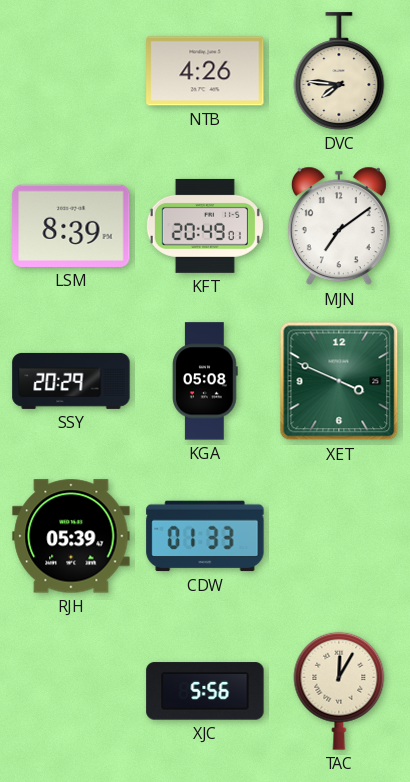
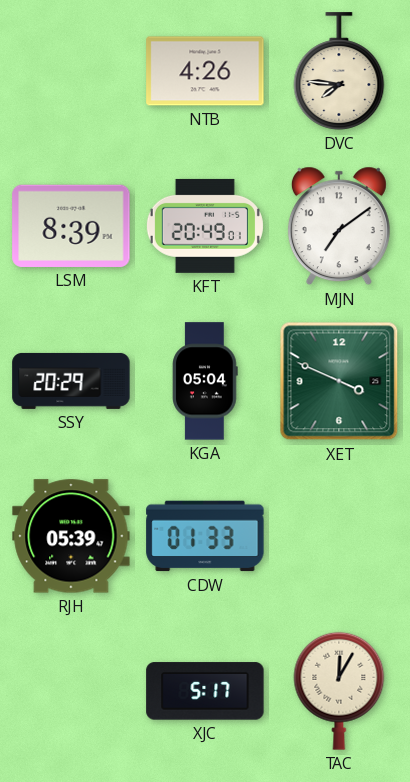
KGA: 05:08 -> 05:04
XJC: 5:56 -> 5:17
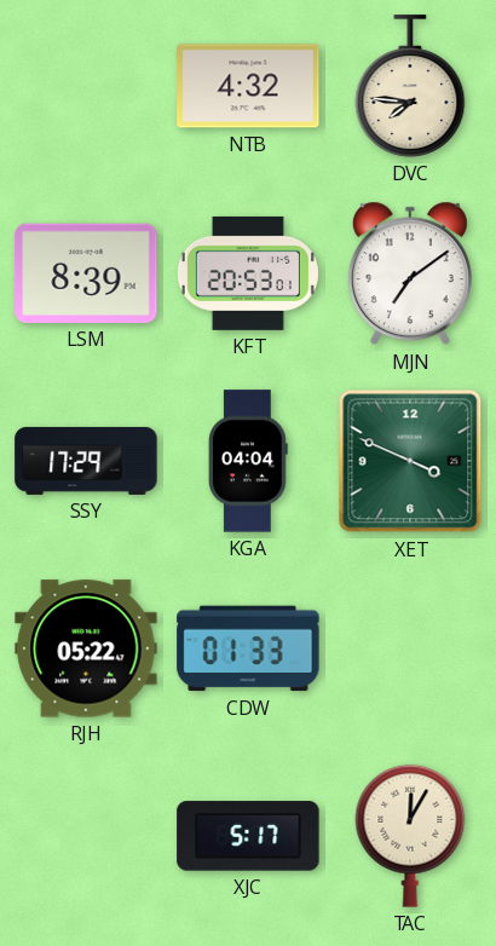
NTB: 4:26 -> 4:32
KFT: 20:49 -> 20:53
SSY: 20:29 -> 17:29
KGA: 05:04 -> 04:04
RJH: 05:39 -> 05:22
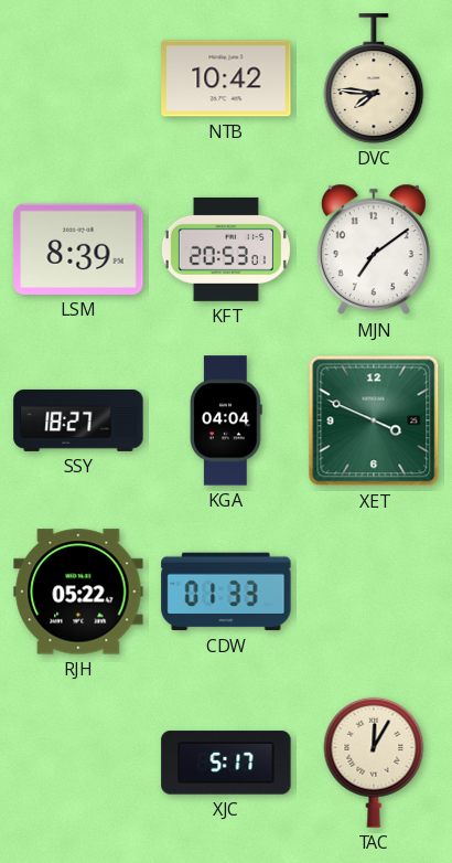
NTB: 4:32 -> 10:42
SSY: 17:29 -> 18:27
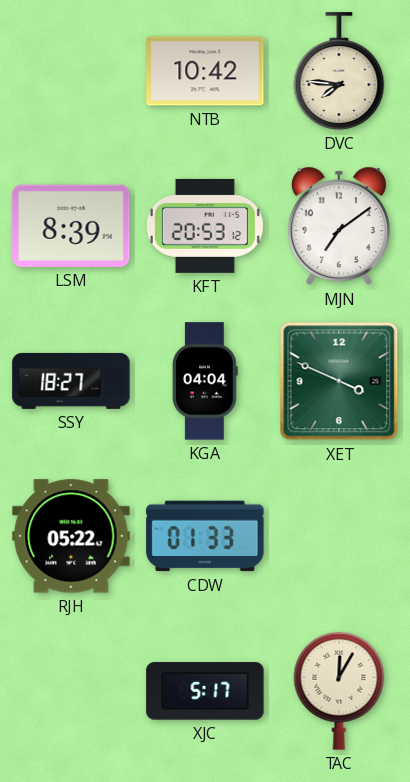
KFT: 20:53:01 -> 20:53:12
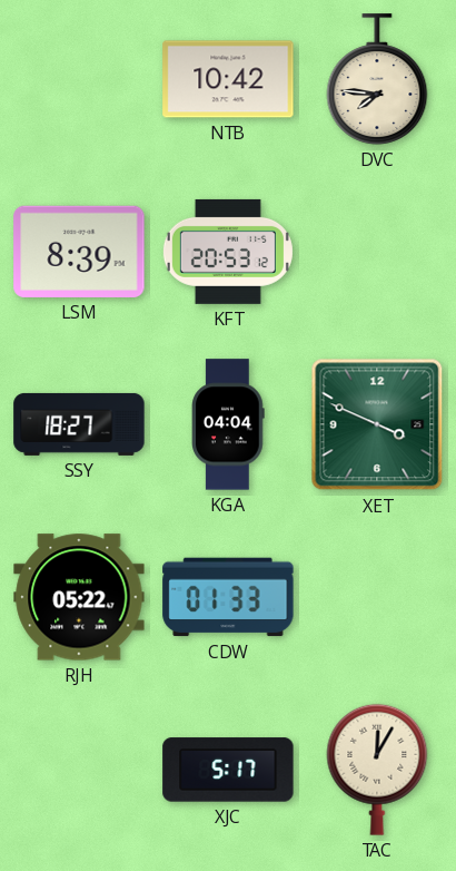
MJN: 7:09 -> none
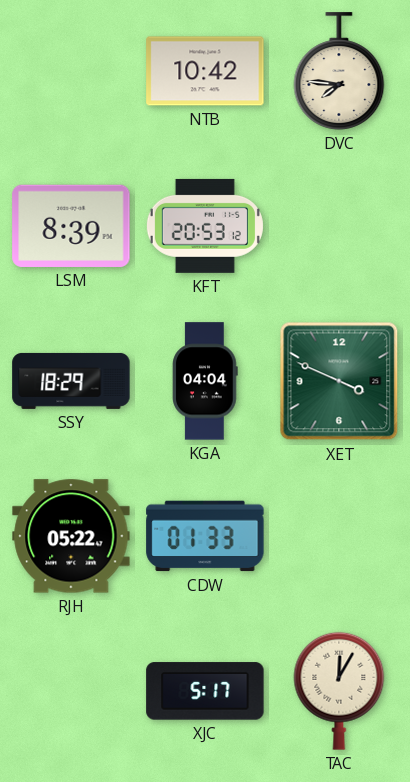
SSY: 18:27 -> 18:29
